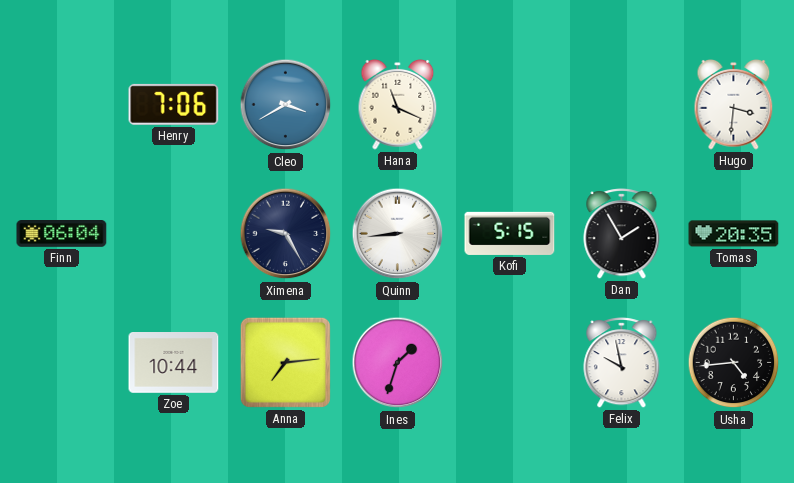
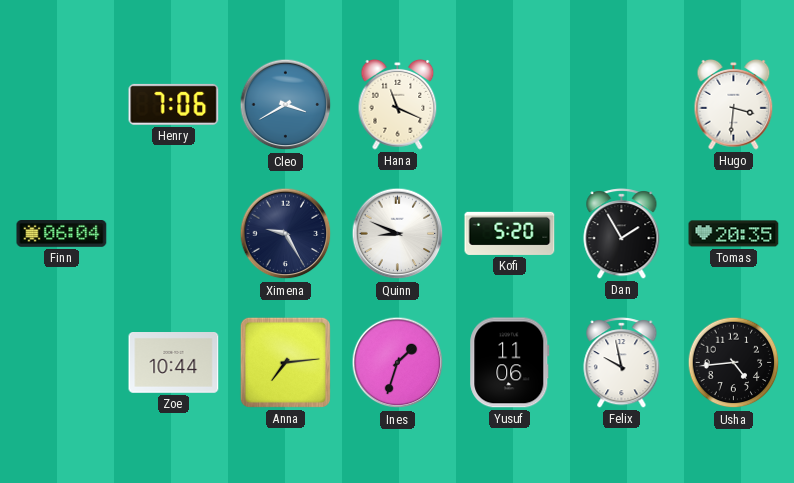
Quinn: 8:44 -> 8:49
Kofi: 5:15 -> 5:20
Yusuf: none -> 11:06
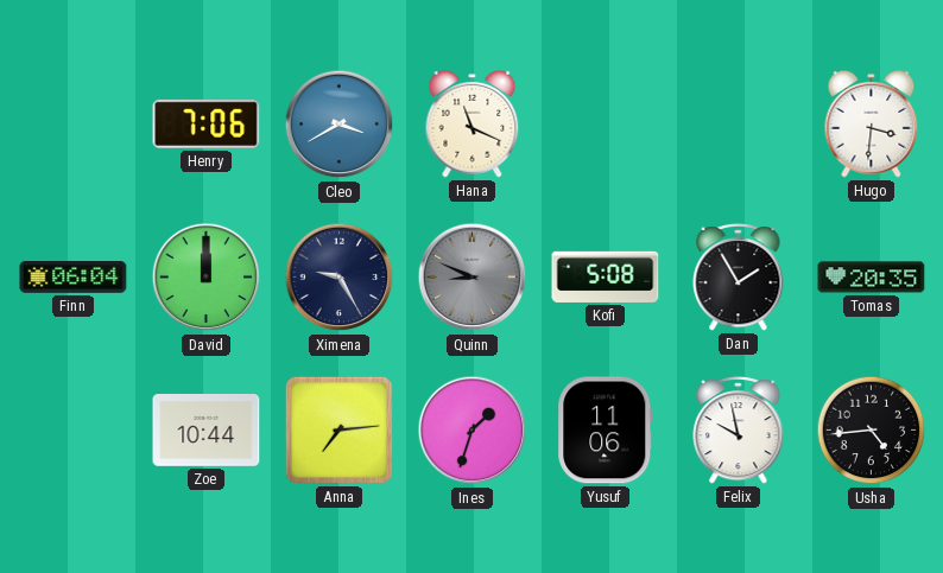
David: none -> 12:00
Quinn dial: white -> grey
Kofi: 5:20 -> 5:08
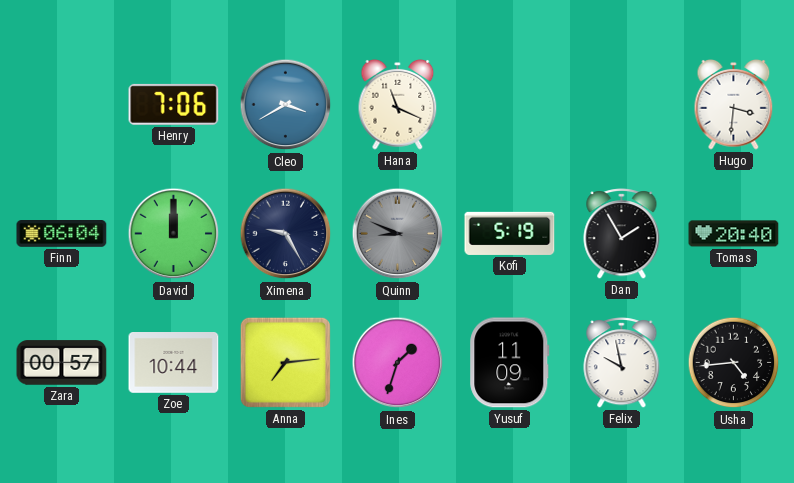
Kofi: 5:08 -> 5:19
Tomas: 20:35 -> 20:40
Zara: none -> 00:57
Yusuf: 11:06 -> 11:09
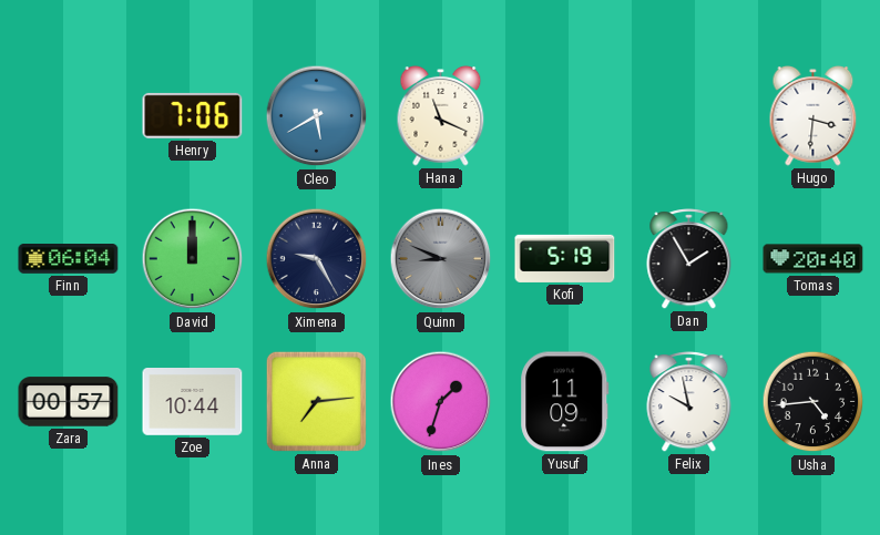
Cleo: 3:40 -> 5:40
